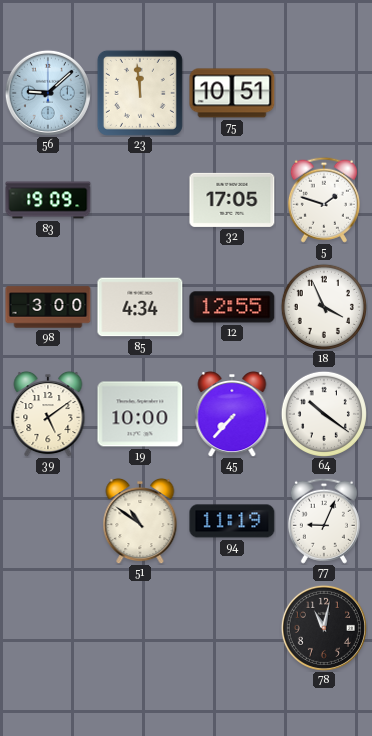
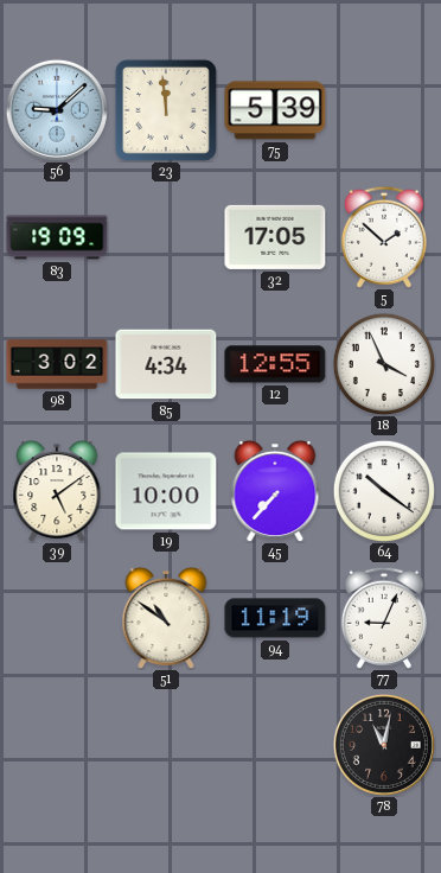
75: 10:51 -> 5:39
5: 1:48 -> 1:52
98: 3:00 -> 3:02
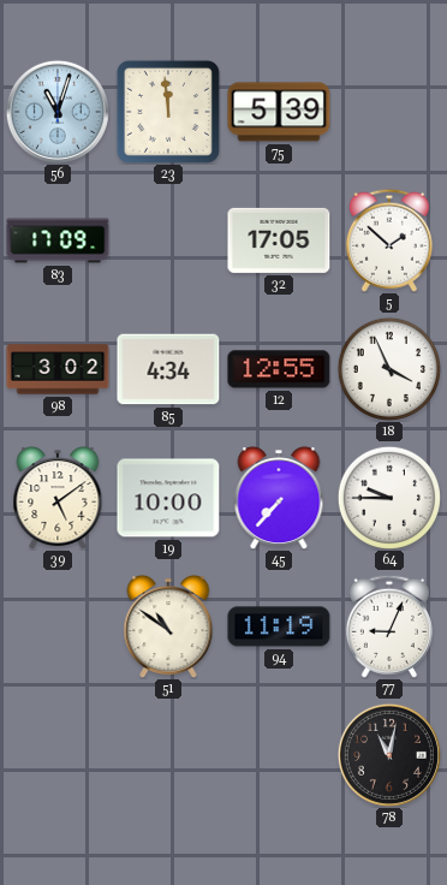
56: 9:08 -> 11:03
83: 19:09 -> 17:09
64: 10:21 -> 9:45
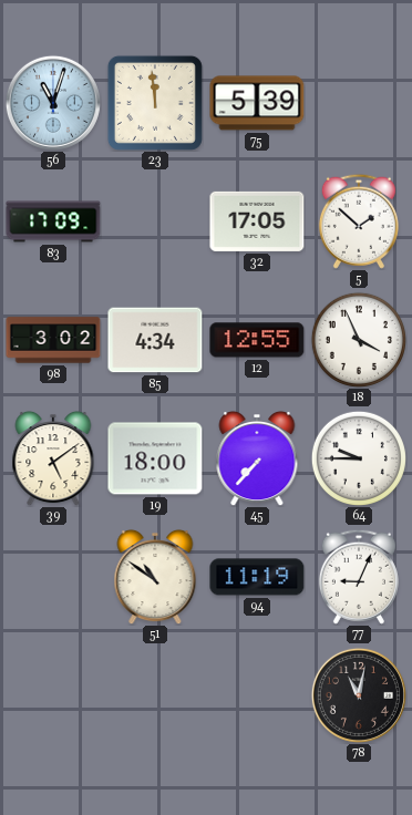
19: 10:00 -> 18:00
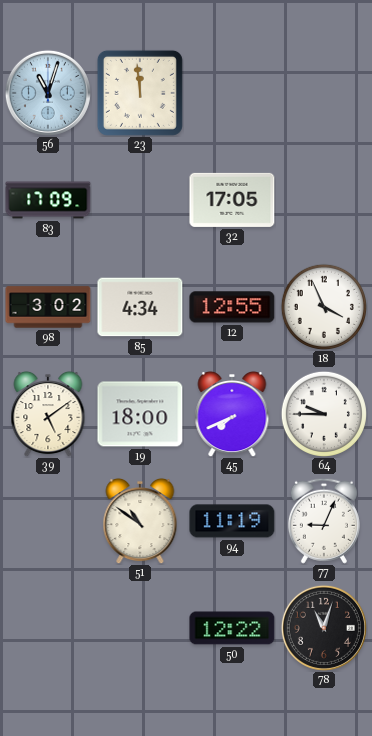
75: 5:39 -> none
5: 1:52 -> none
45: 7:37 -> 7:41
50: none -> 12:22
78: 11:02 -> 11:03
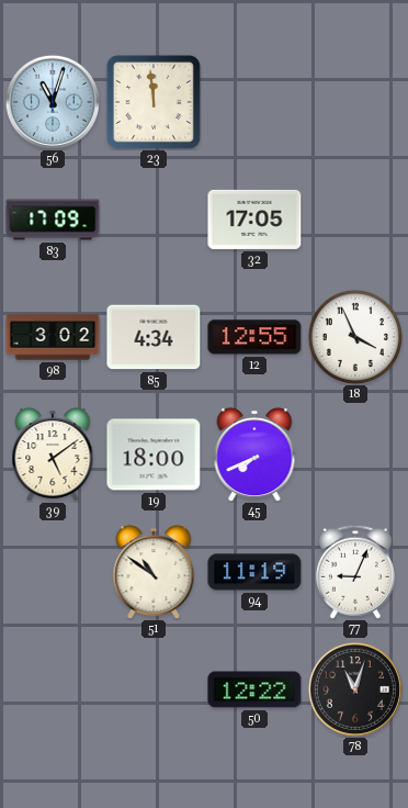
64: 9:45 -> none
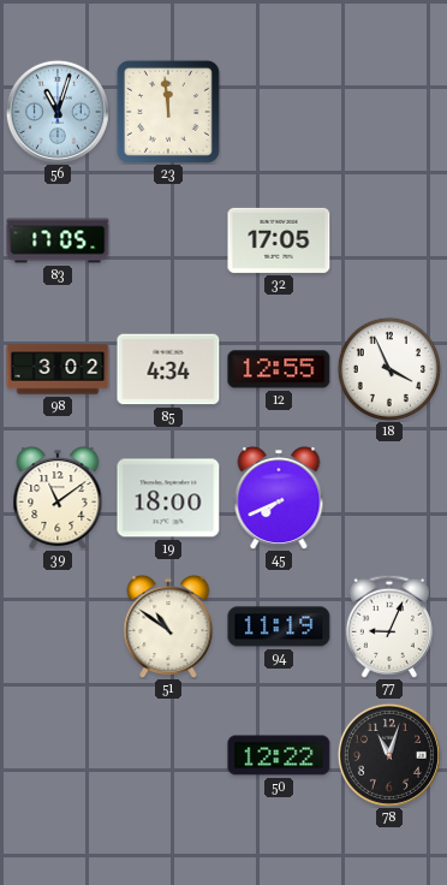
83: 17:09 -> 17:05
39: 5:09 -> 11:09
